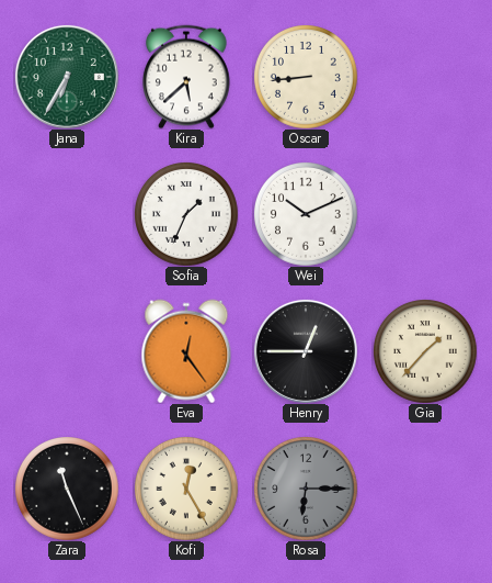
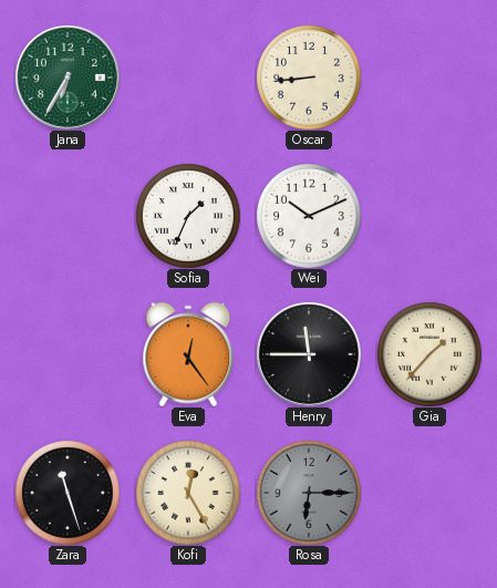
Kira: 5:38 -> none
Henry: 12:45 -> 11:45
Zara: 11:26 -> 11:27
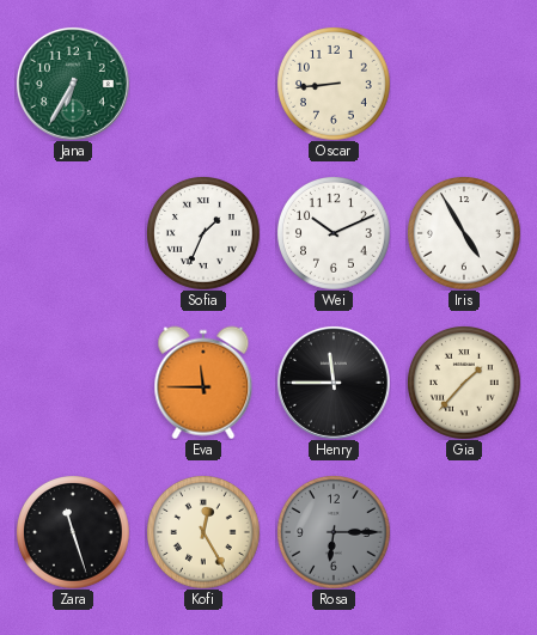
Iris: none -> 4:55
Eva: 12:24 -> 11:45
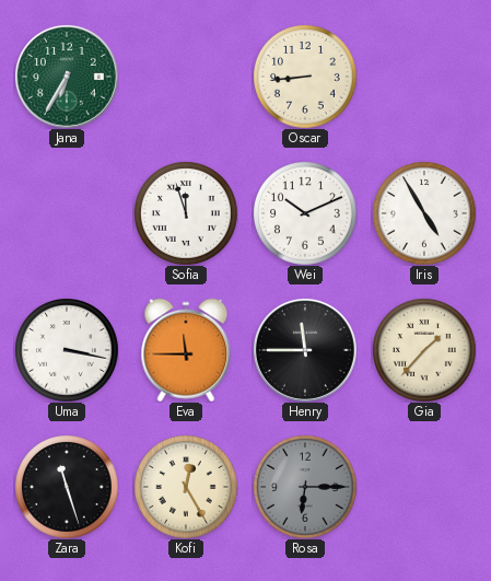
Sofia: 1:34 -> 11:57
Uma: none -> 3:17
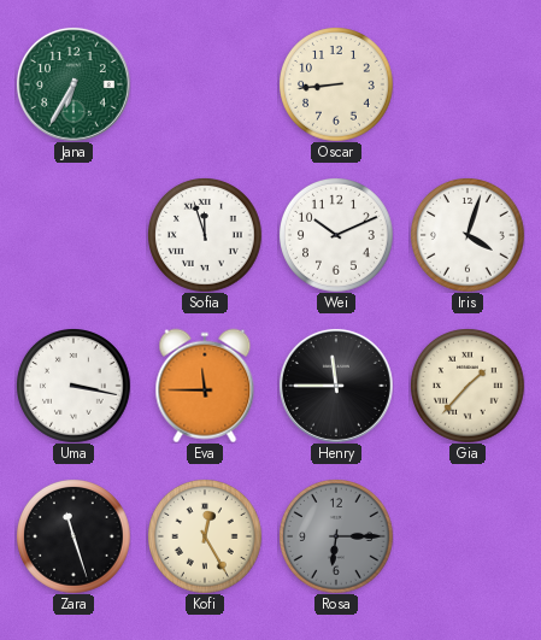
Iris: 4:55 -> 4:03
